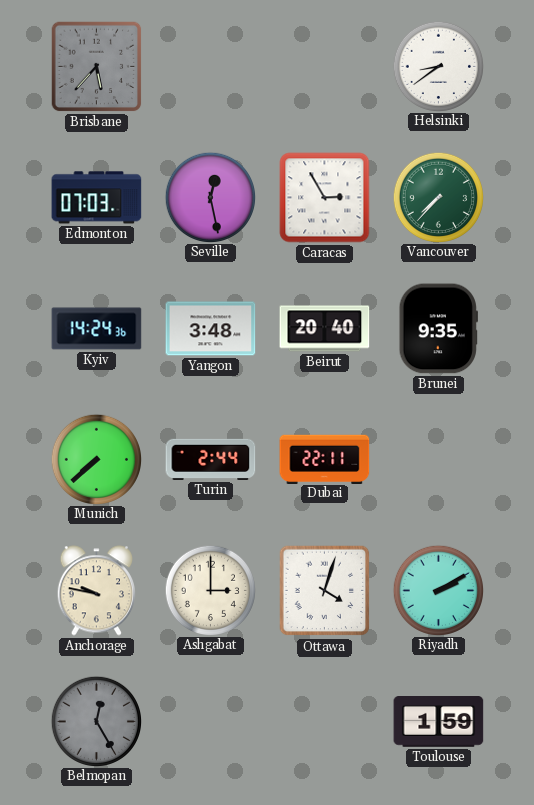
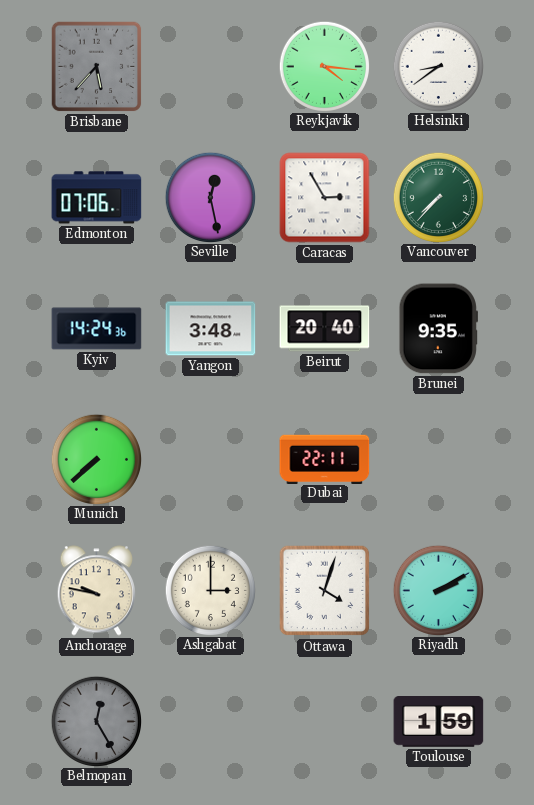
Reykjavik: none -> 4:16
Edmonton: 07:03 -> 07:06
Turin: 2:44 -> none
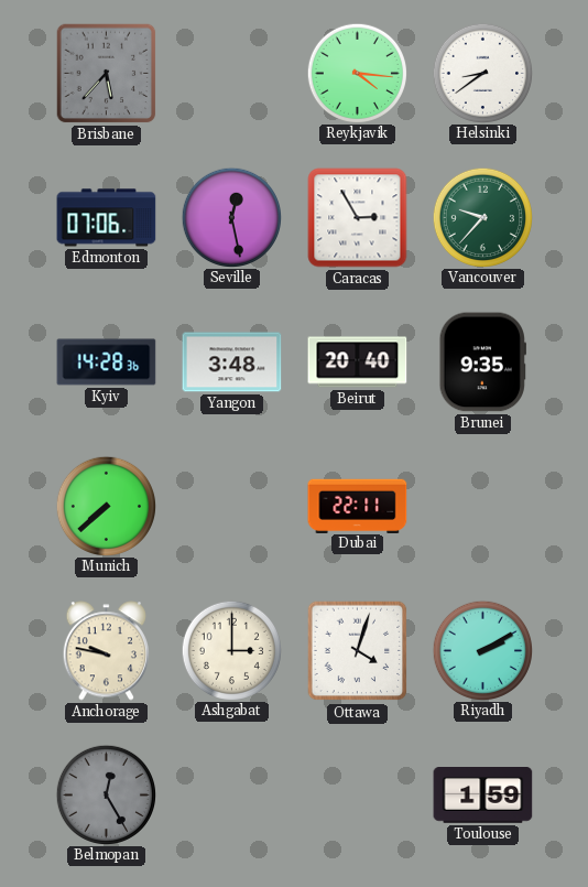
Vancouver: 7:37 -> 9:37
Kyiv: 14:24 -> 14:28
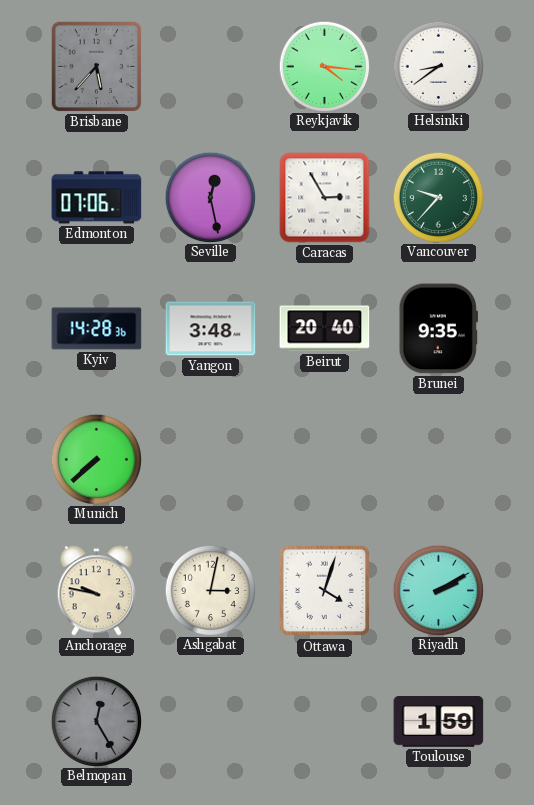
Dubai: 22:11 -> none
Ashgabat: 3:00 -> 3:02
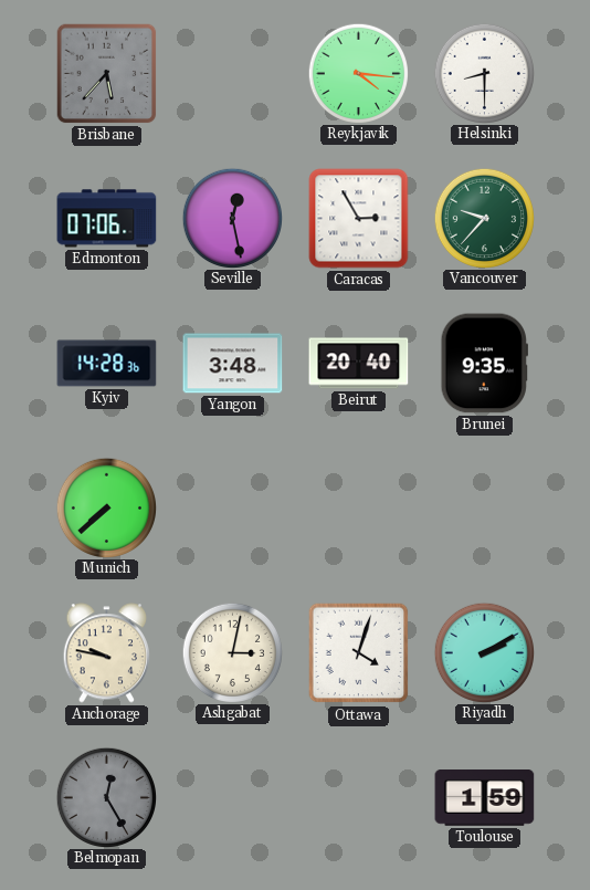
Helsinki: 8:39 -> 8:30
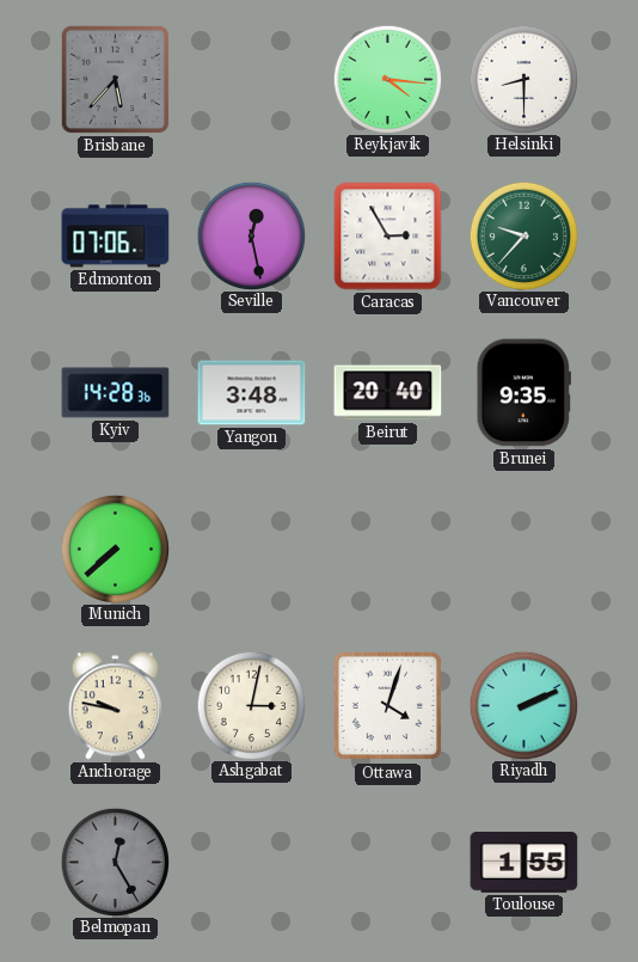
Riyadh: 2:10 -> 2:11
Toulouse: 1:59 -> 1:55
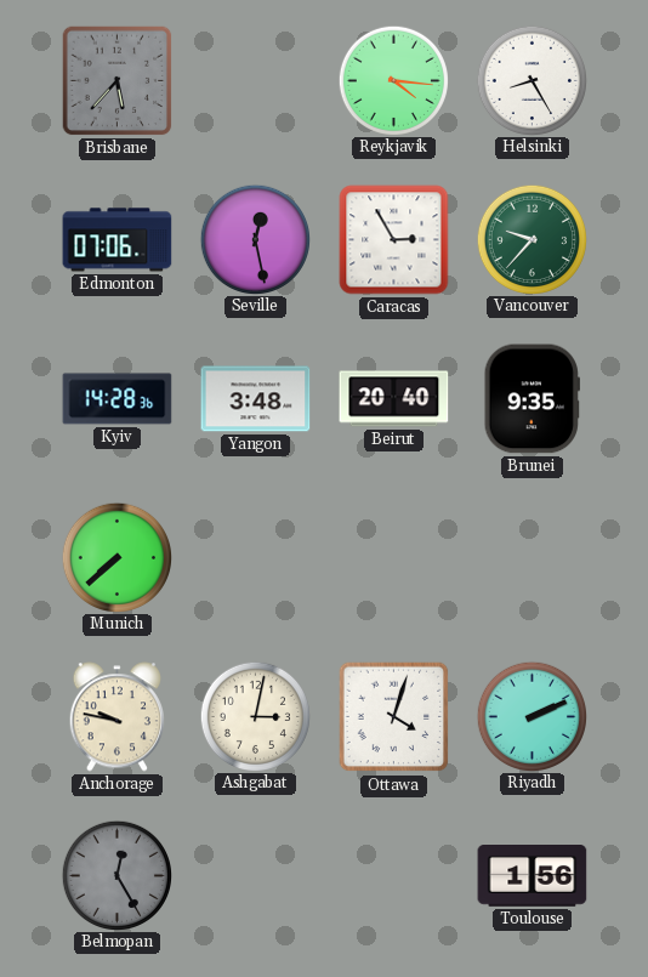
Helsinki: 8:30 -> 8:25
Toulouse: 1:55 -> 1:56
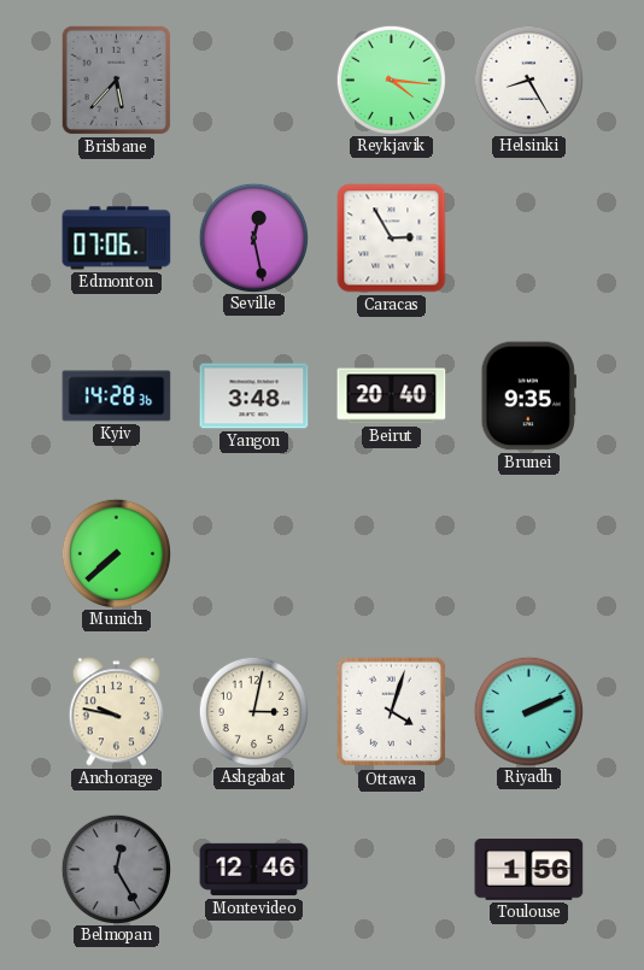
Vancouver: 9:37 -> none
Montevideo: none -> 12:46
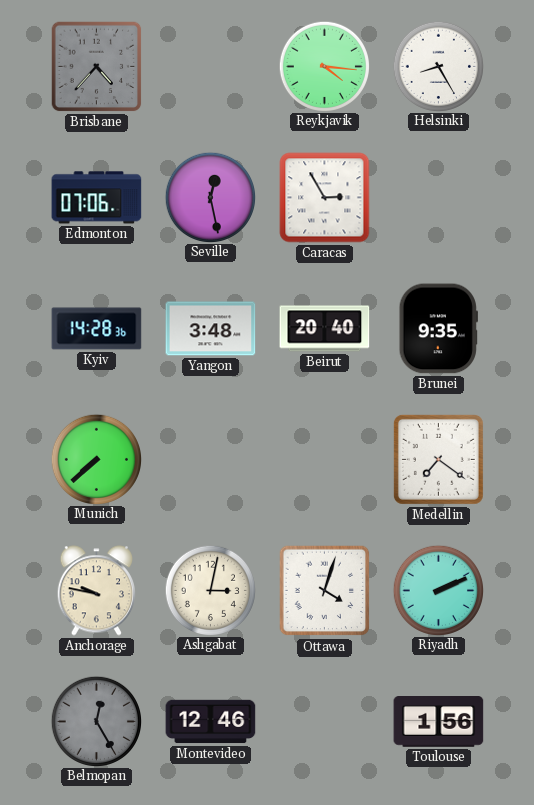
Brisbane: 5:37 -> 4:37
Medellin: none -> 7:21
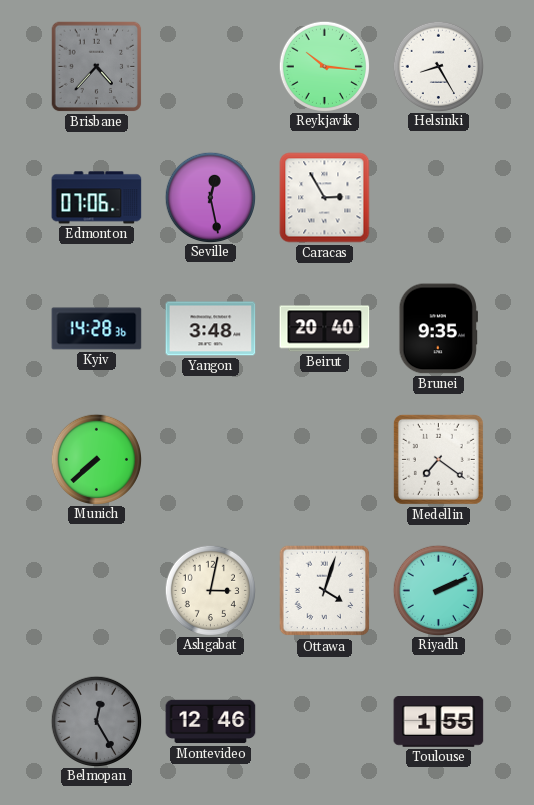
Reykjavik: 4:16 -> 10:16
Anchorage: 9:47 -> none
Toulouse: 1:56 -> 1:55
